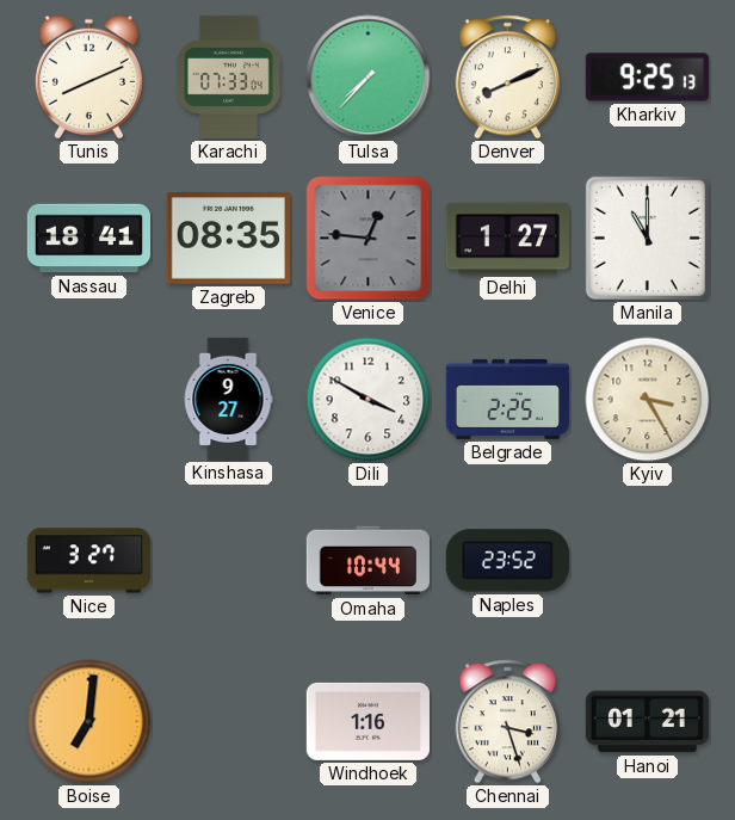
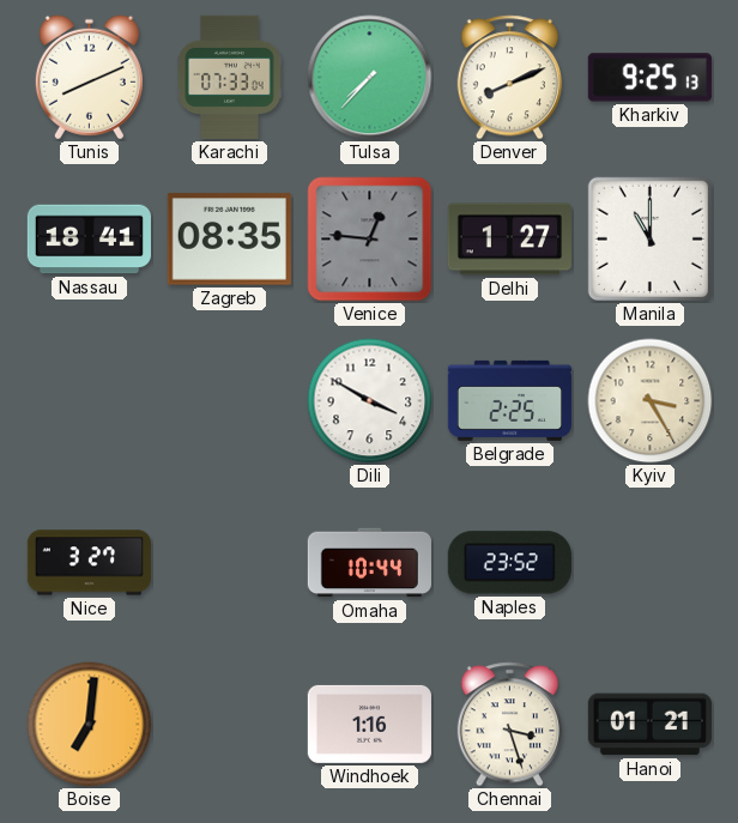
Kinshasa: 9:27 -> none
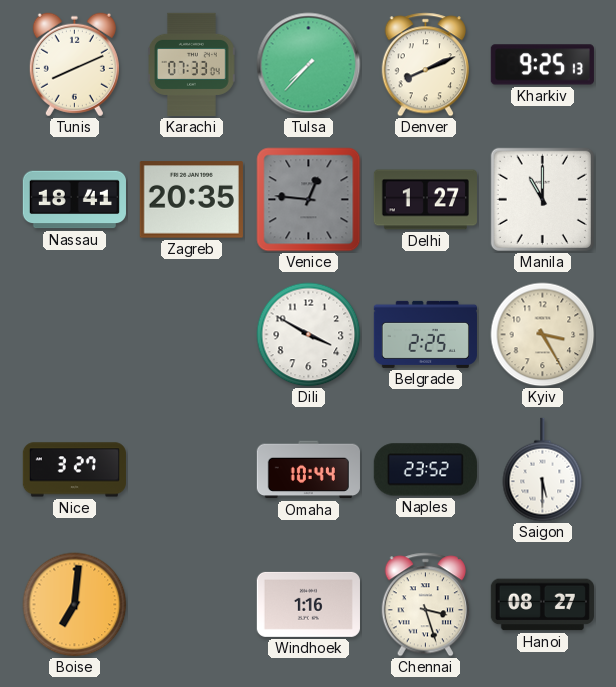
Zagreb: 08:35 -> 20:35
Saigon: none -> 5:30
Hanoi: 01:21 -> 08:27
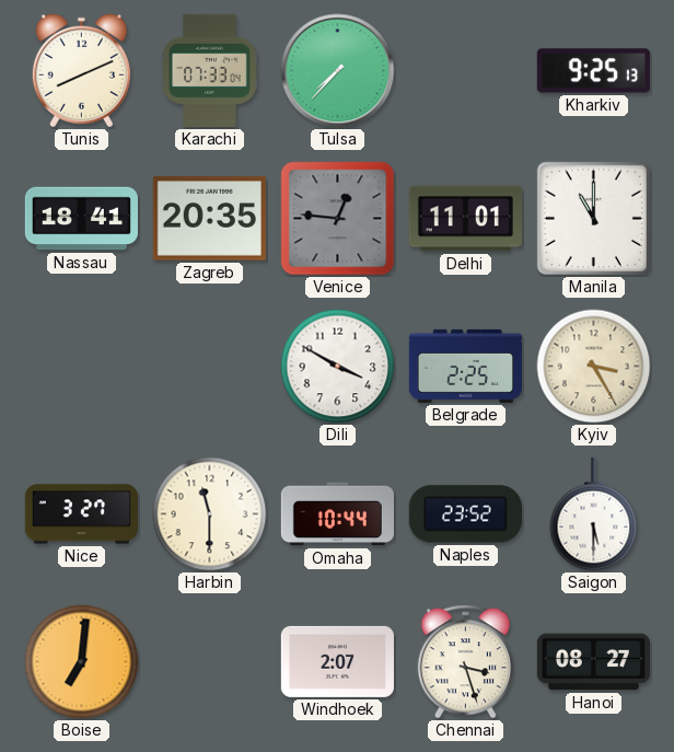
Denver: 8:11 -> none
Delhi: 1:27 -> 11:01
Harbin: none -> 11:30
Windhoek: 1:16 -> 2:07
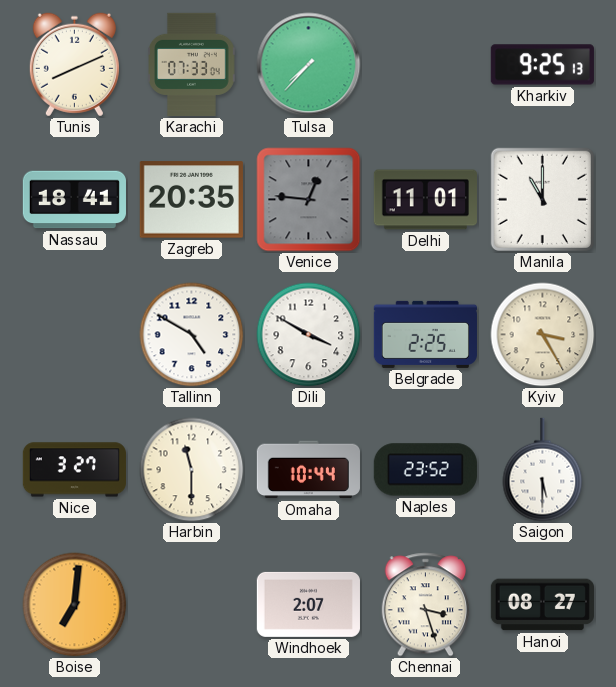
Tallinn: none -> 4:50
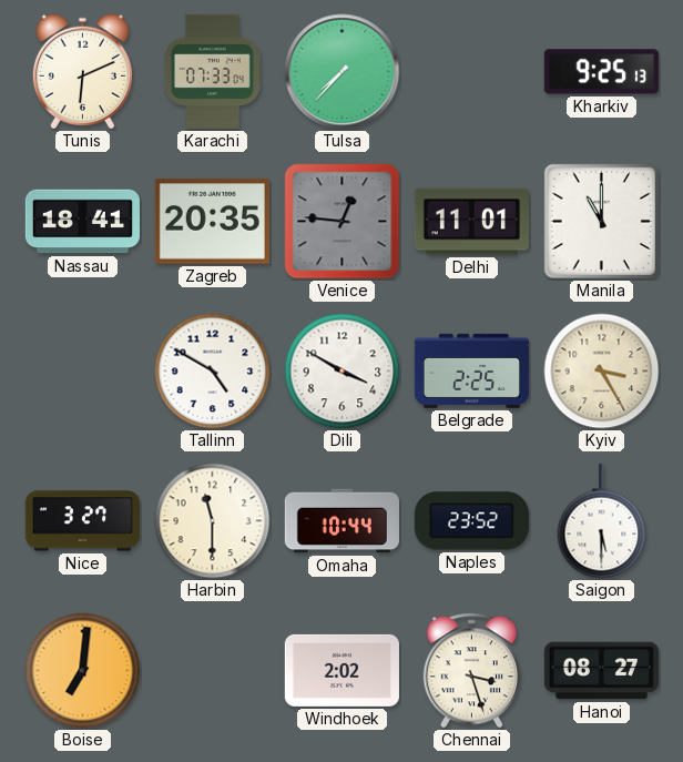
Tunis: 8:11 -> 6:11
Windhoek: 2:07 -> 2:02
